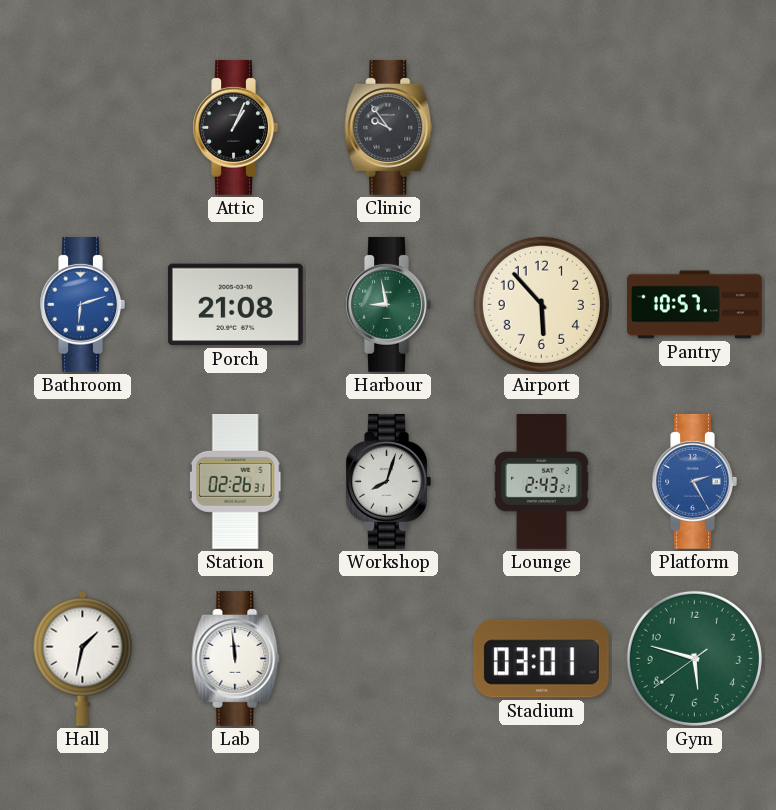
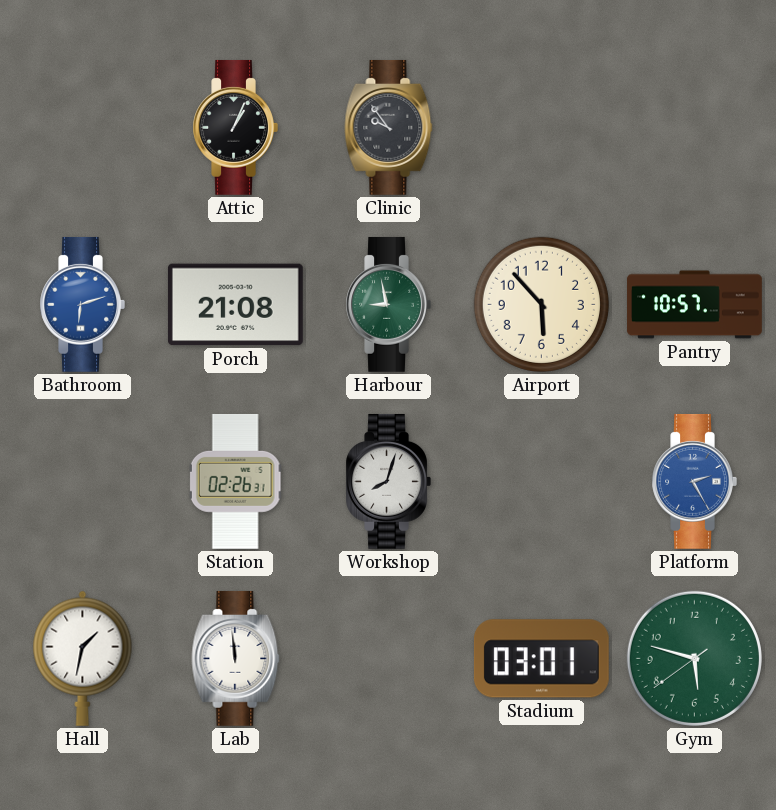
Lounge: 2:43 -> none
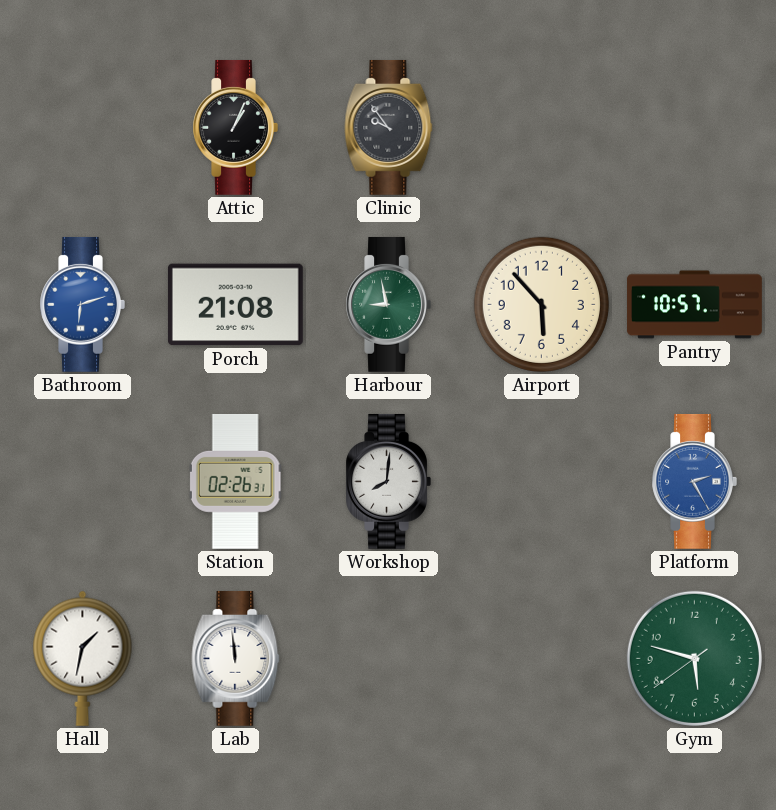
Workshop: 8:03 -> 8:01
Stadium: 03:01 -> none
